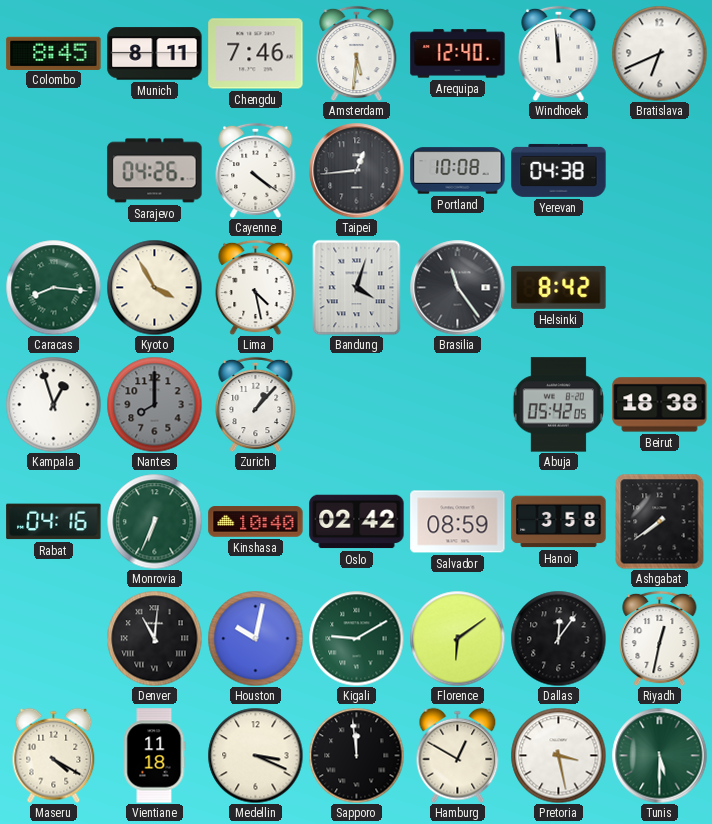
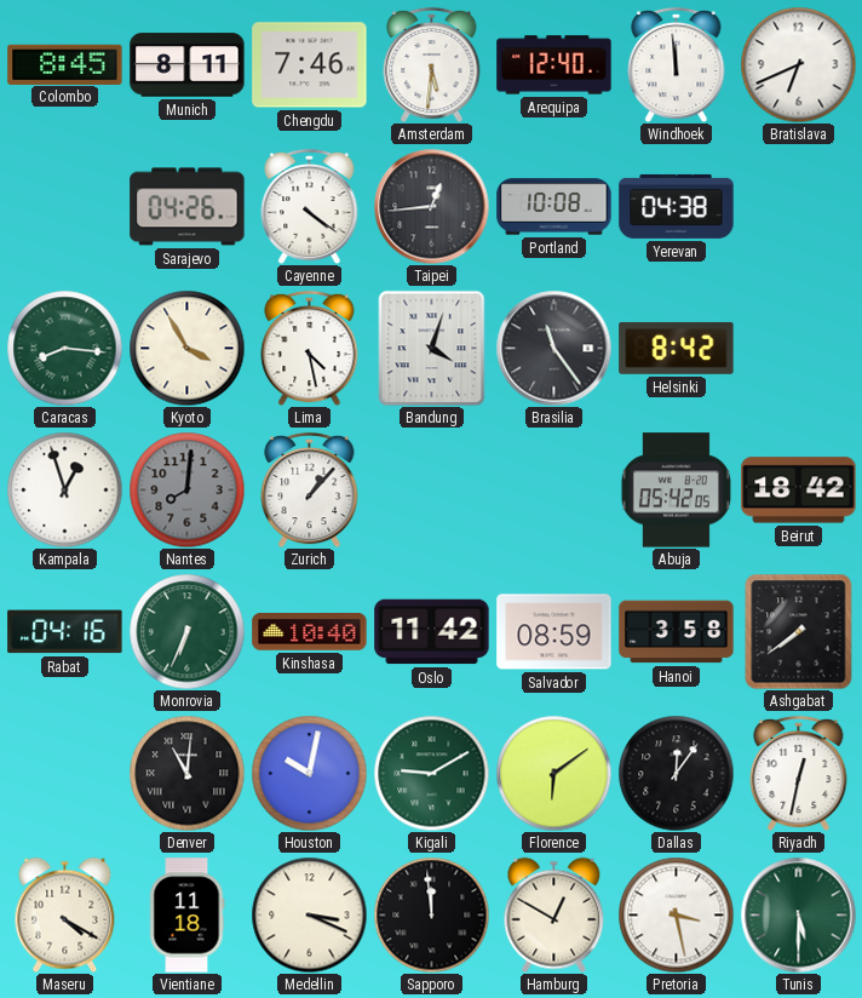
Nantes: 8:00 -> 8:01
Beirut: 18:38 -> 18:42
Oslo: 02:42 -> 11:42
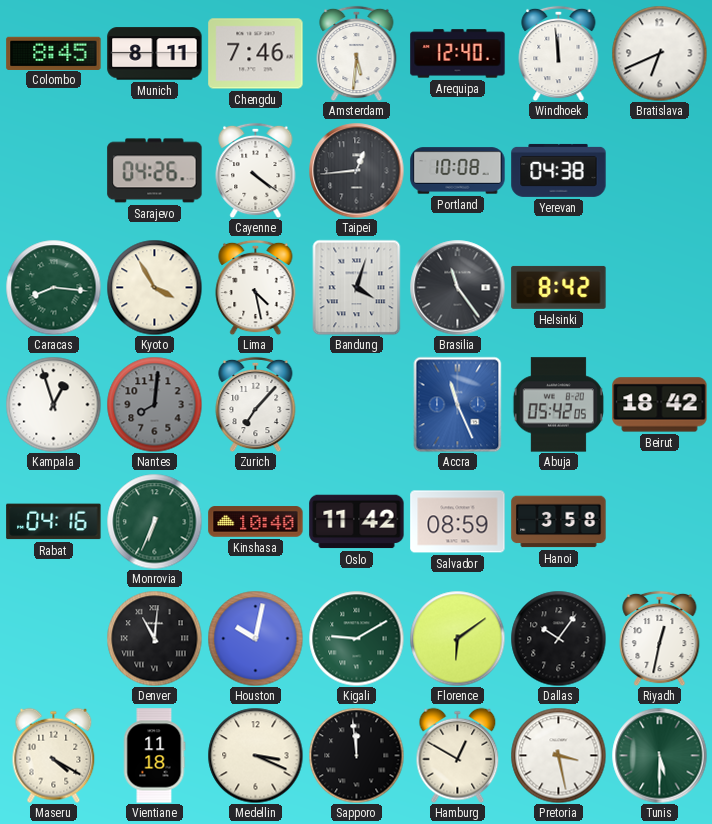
Zurich: 1:07 -> 7:07
Accra: none -> 11:26
Ashgabat: 7:39 -> none
Dallas: 12:06 -> 10:06
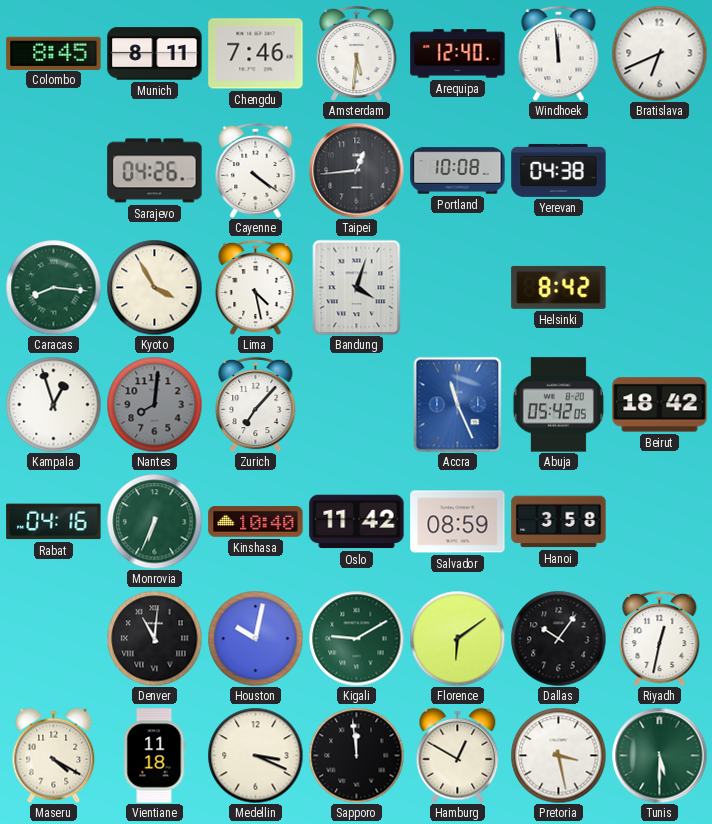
Brasilia: 11:24 -> none
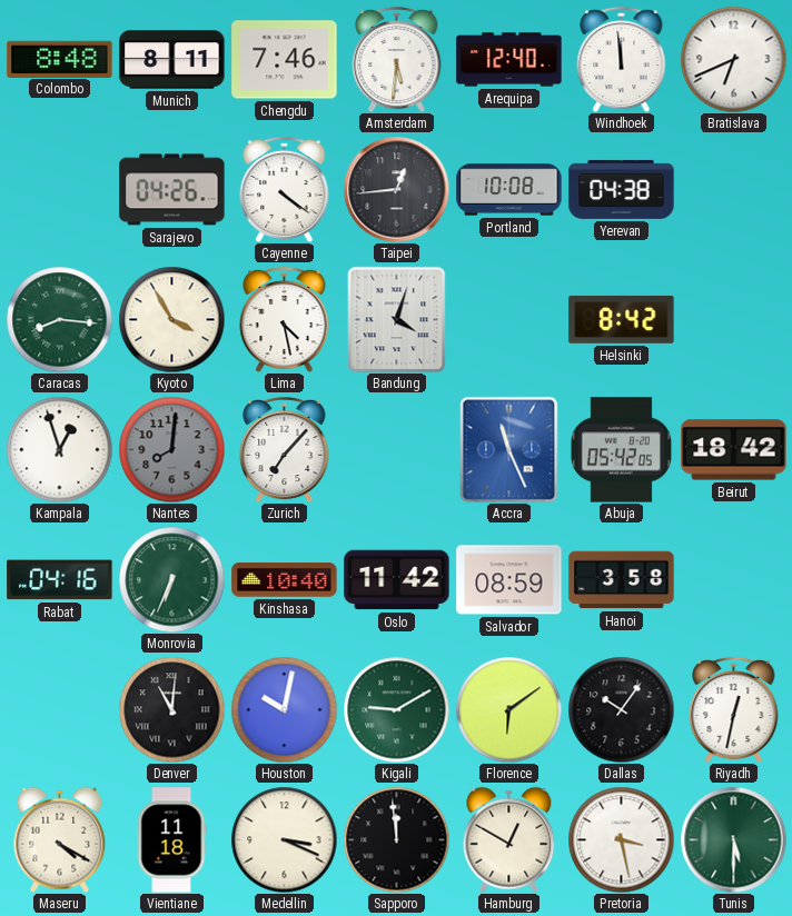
Colombo: 8:45 -> 8:48
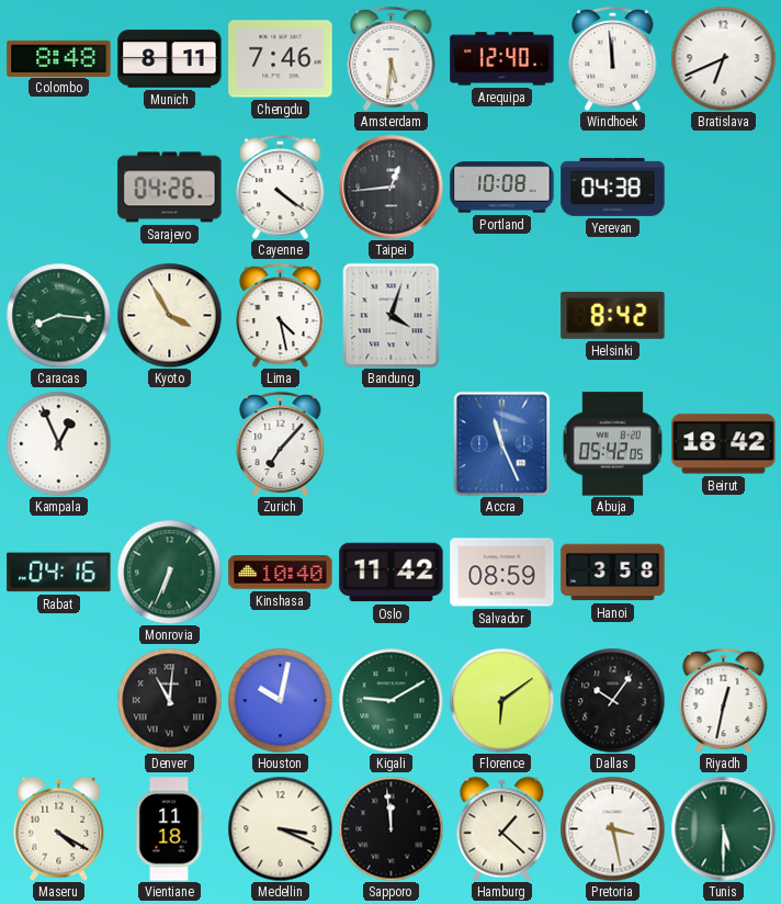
Kampala: 12:57 -> 12:56
Nantes: 8:01 -> none
Hamburg: 12:50 -> 1:22
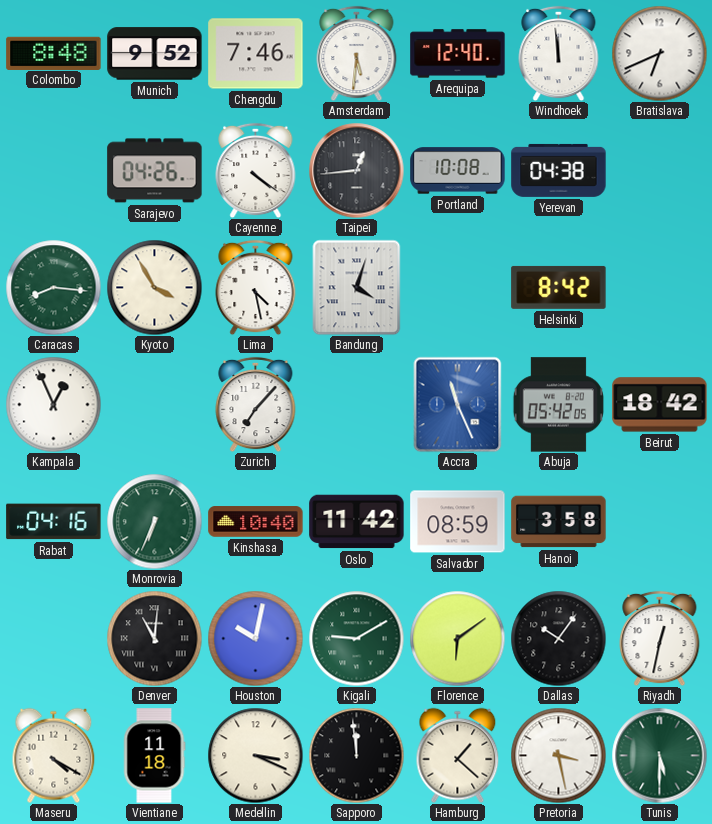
Munich: 8:11 -> 9:52
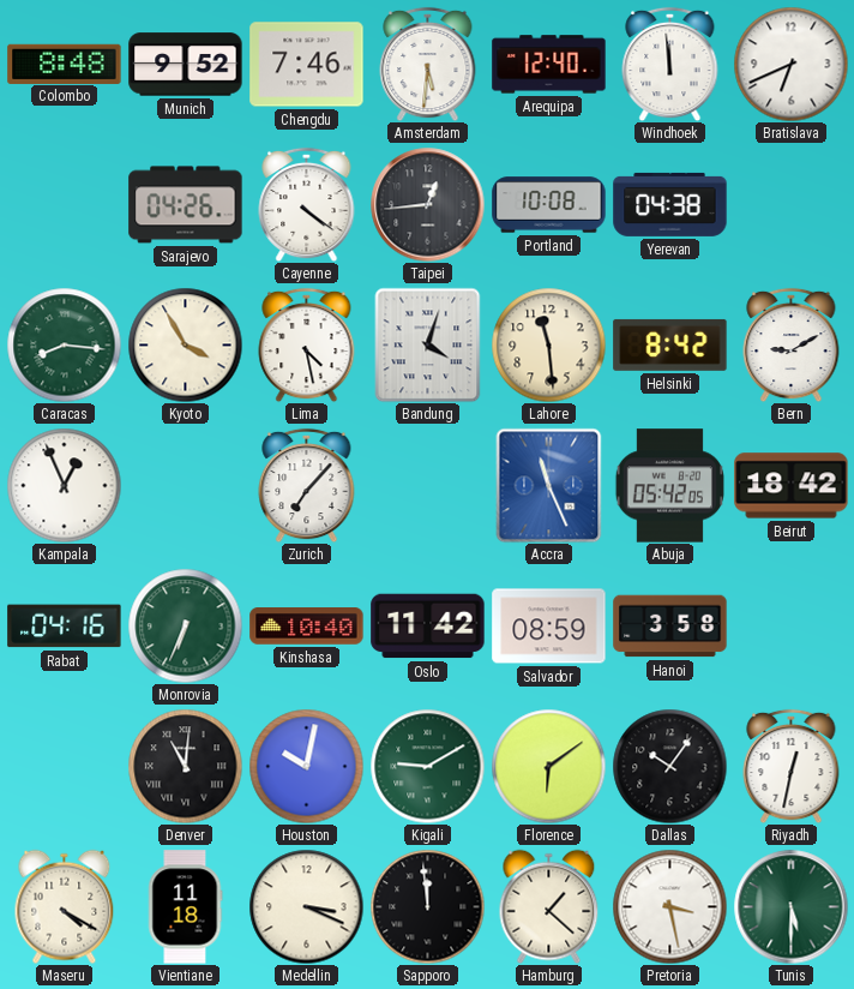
Lahore: none -> 11:29
Bern: none -> 9:10
